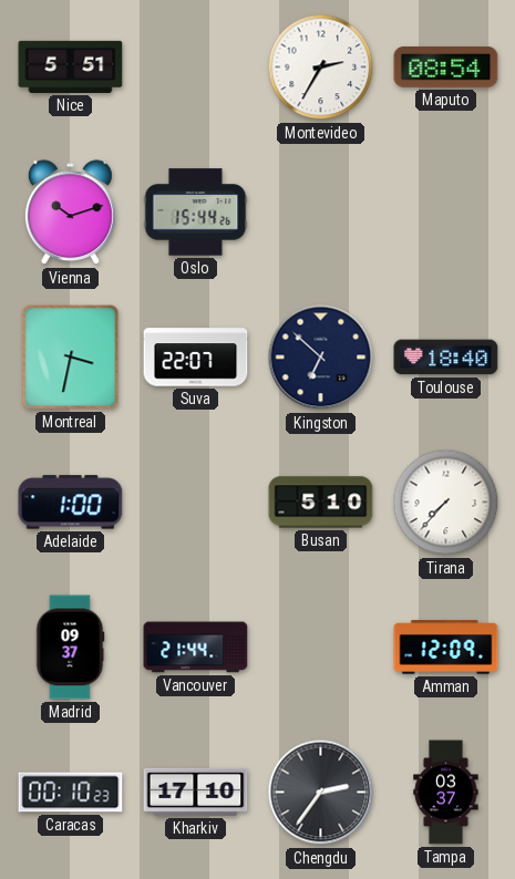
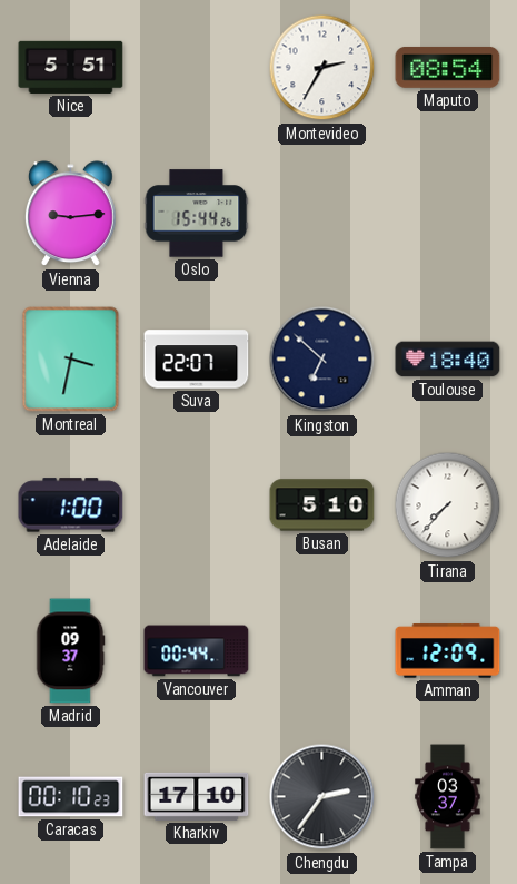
Vienna: 10:12 -> 9:14
Vancouver: 21:44 -> 00:44
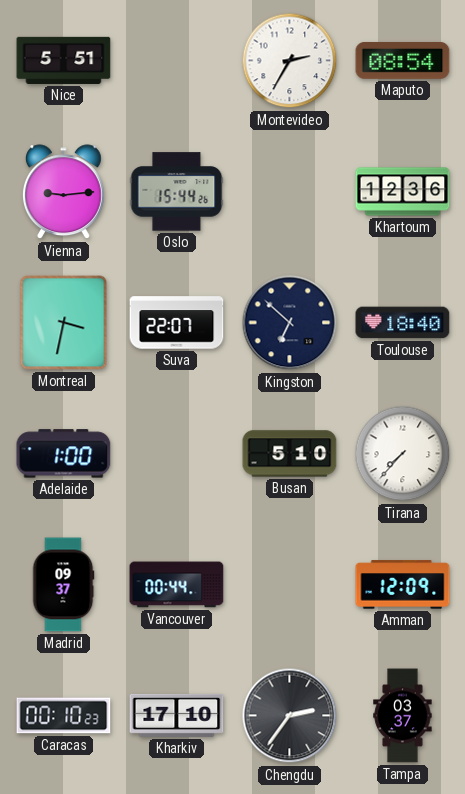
Khartoum: none -> 12:36
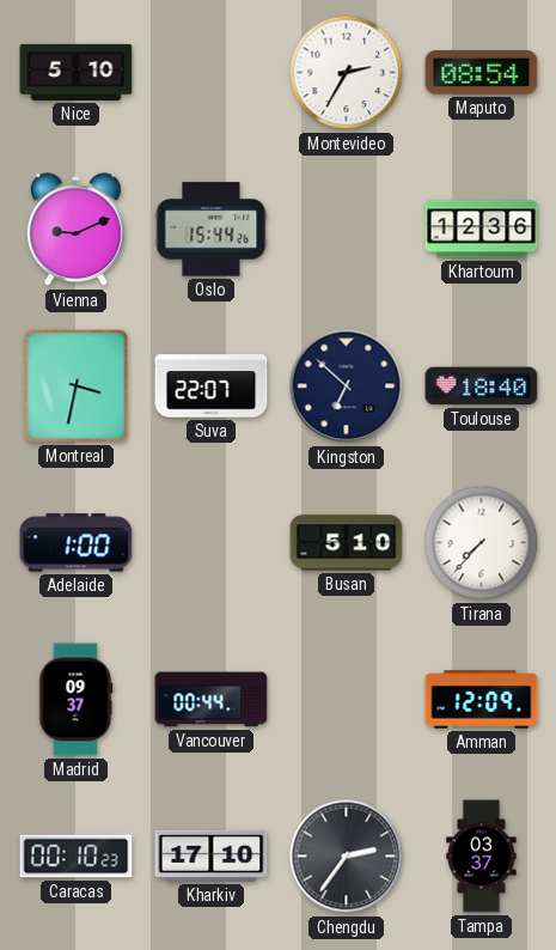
Nice: 5:51 -> 5:10
Vienna: 9:14 -> 9:11
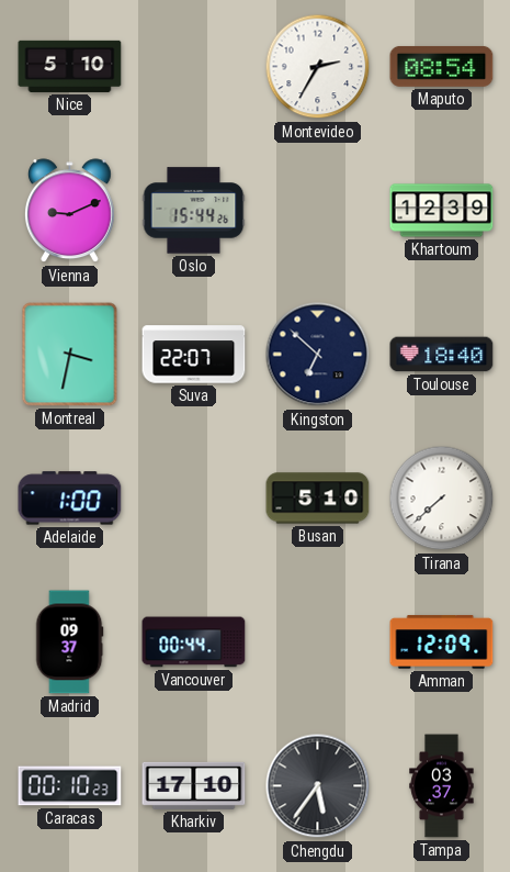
Khartoum: 12:36 -> 12:39
Tirana: 7:37 -> 7:38
Chengdu: 2:36 -> 5:36
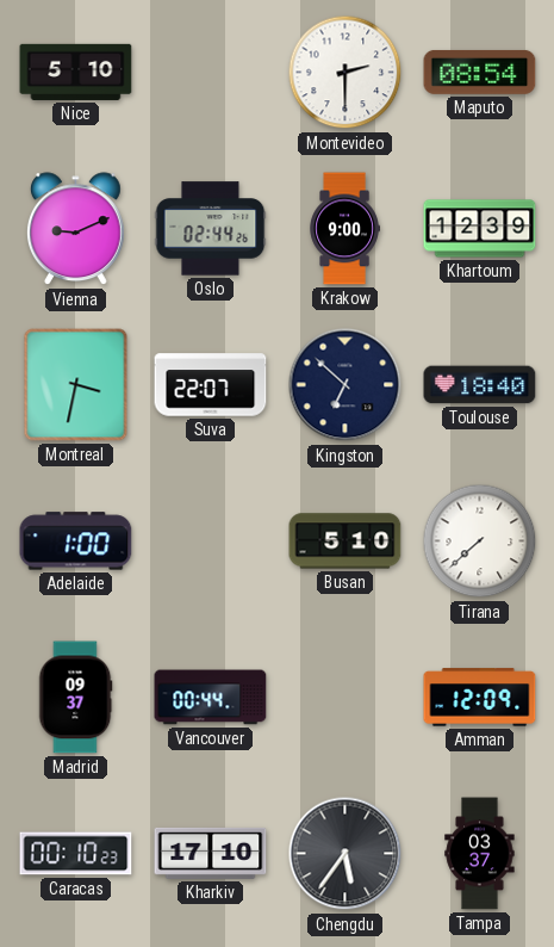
Montevideo: 2:35 -> 2:30
Oslo: 15:44 -> 02:44
Krakow: none -> 9:00
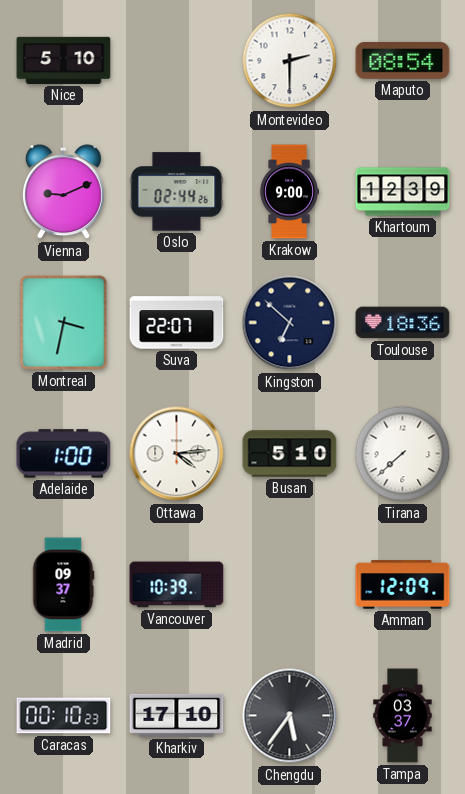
Toulouse: 18:40 -> 18:36
Ottawa: none -> 4:14
Vancouver: 00:44 -> 10:39
